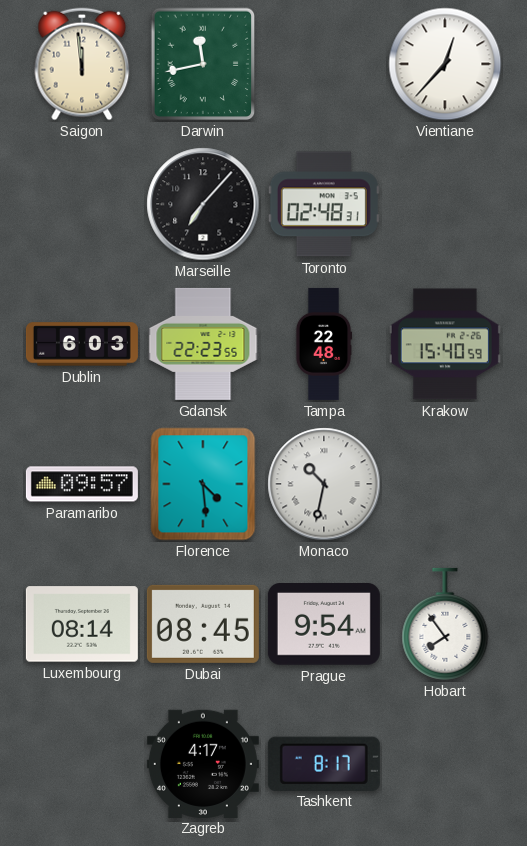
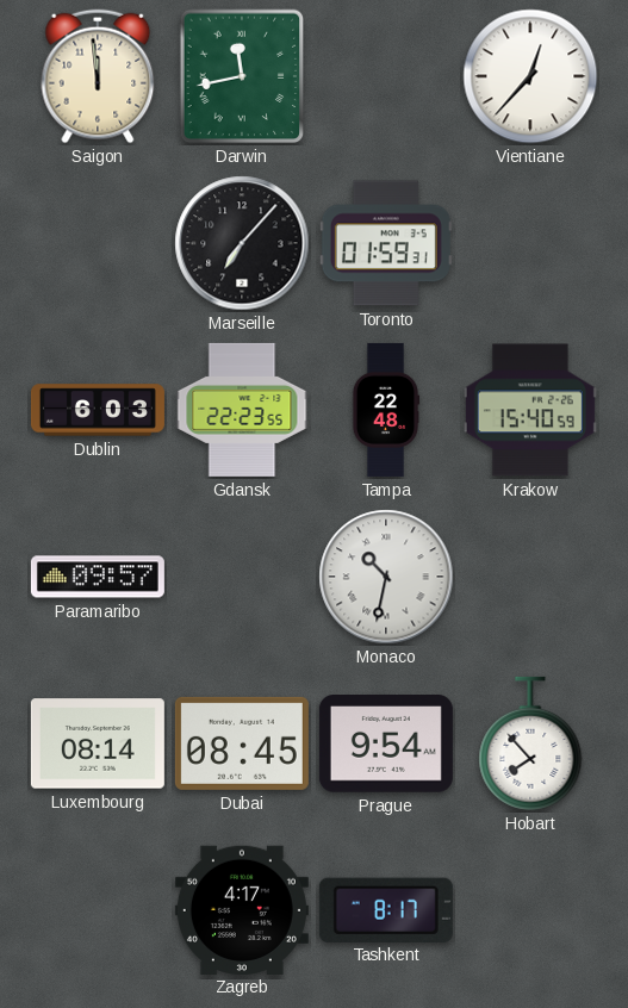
Toronto: 02:48 -> 01:59
Florence: 4:29 -> none
Hobart: 7:54 -> 7:53
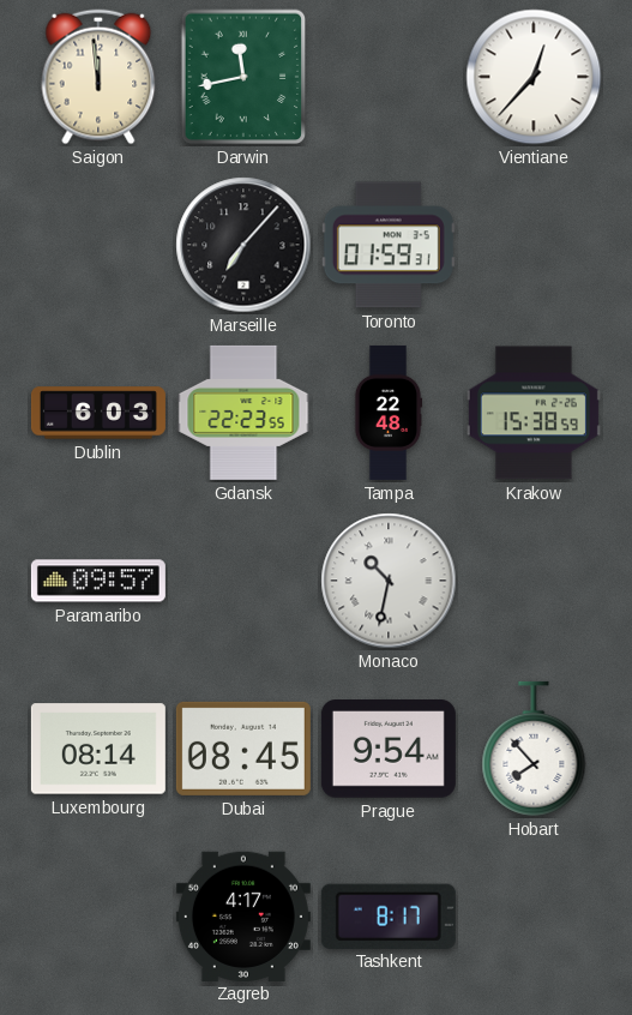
Krakow: 15:40 -> 15:38
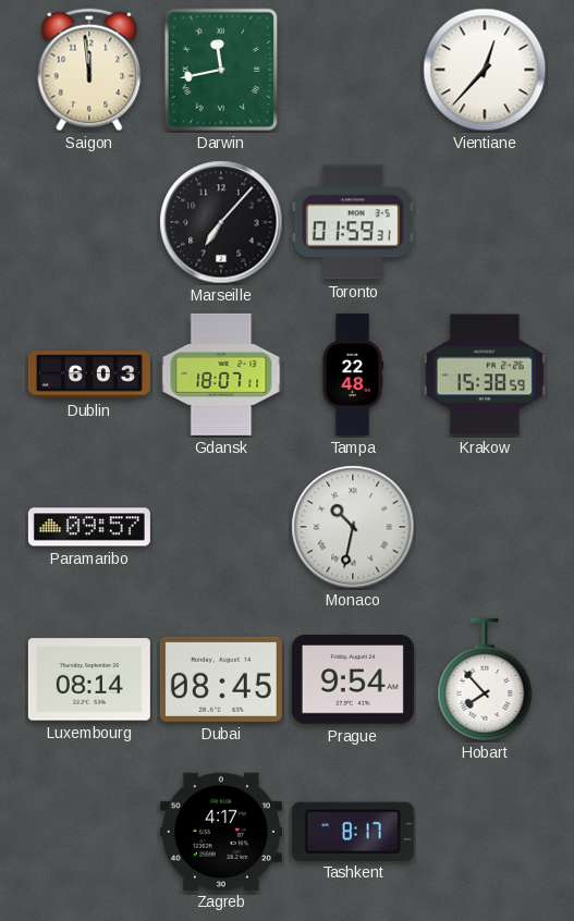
Gdansk: 22:23 -> 18:07
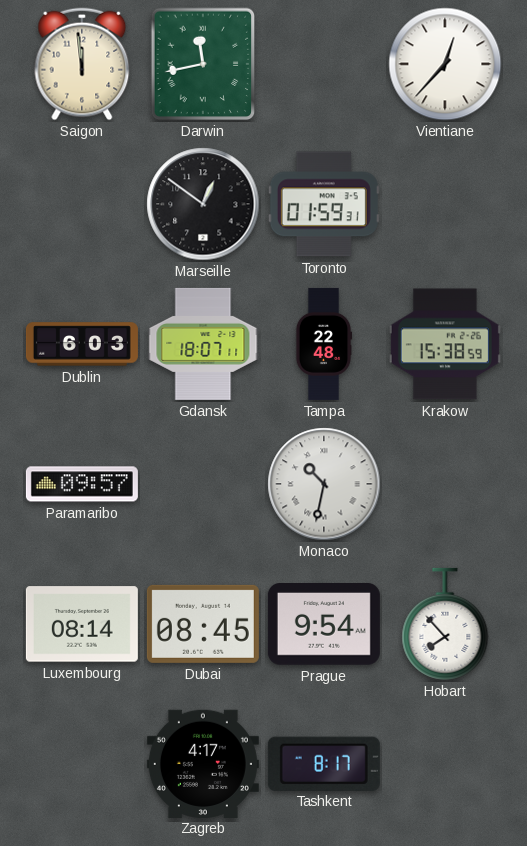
Marseille: 7:07 -> 12:51
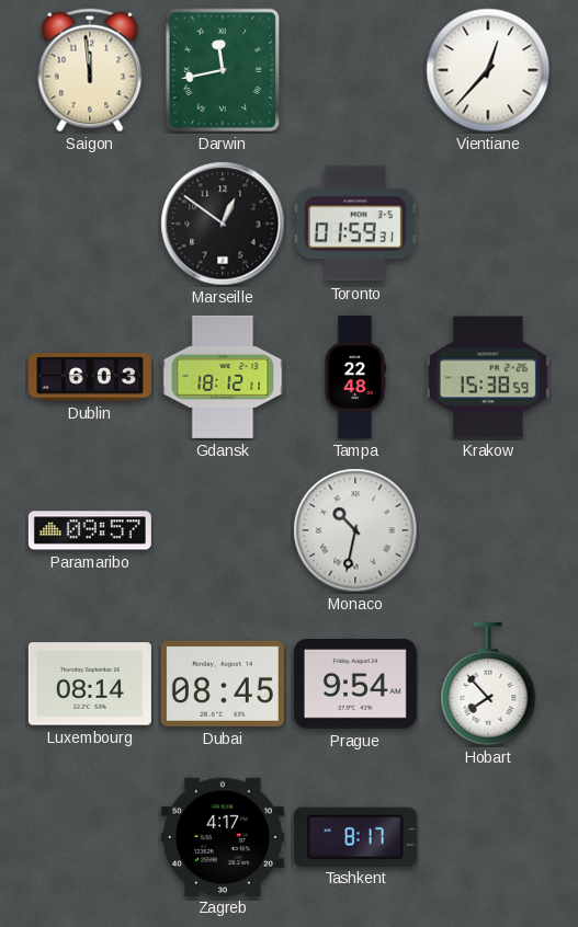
Gdansk: 18:07 -> 18:12
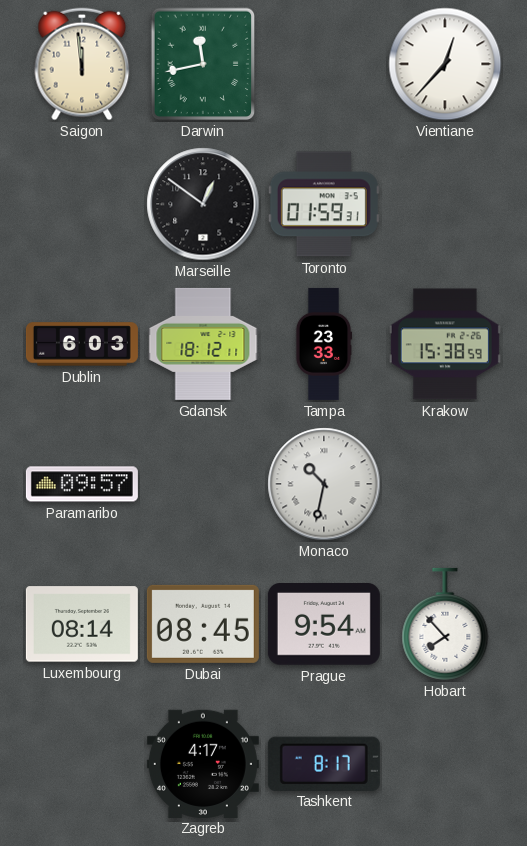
Tampa: 22:48 -> 23:33
